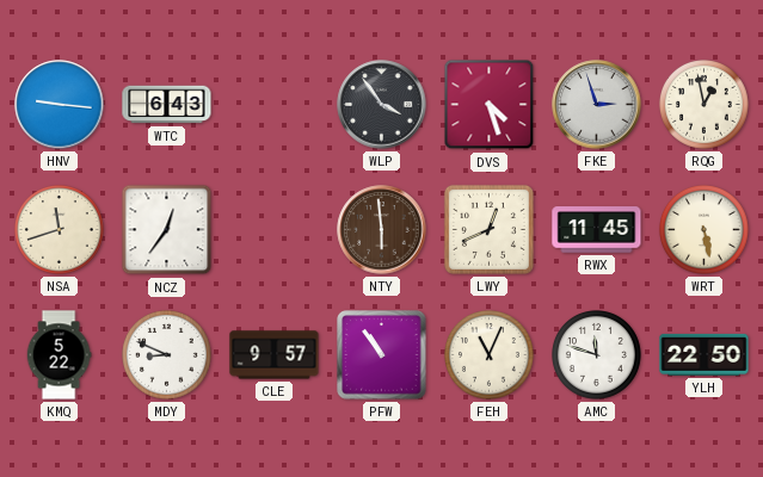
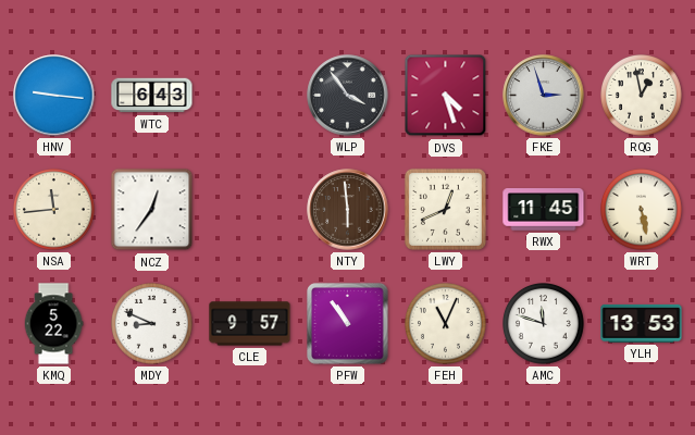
NSA: 11:42 -> 11:44
YLH: 22:50 -> 13:53
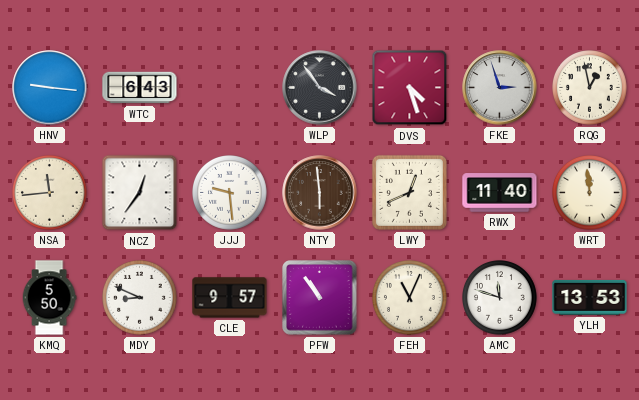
JJJ: none -> 9:29
RWX: 11:45 -> 11:40
WRT: 5:28 -> 11:59
KMQ: 5:22 -> 5:50
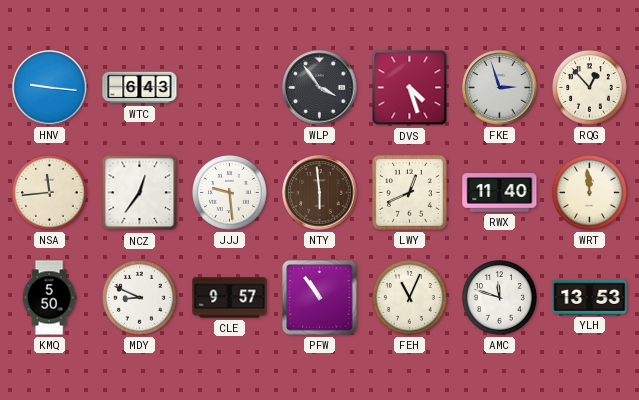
RQG: 12:58 -> 12:53
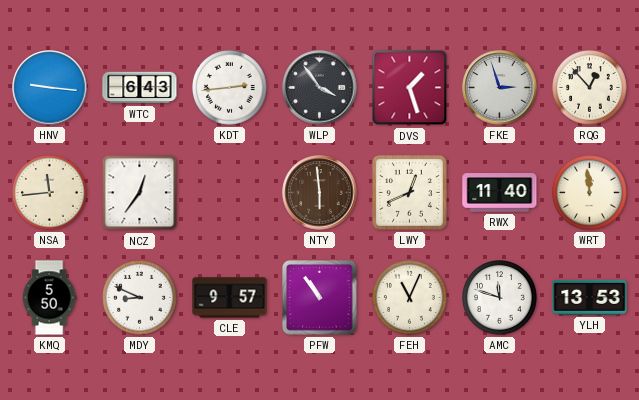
KDT: none -> 2:44
DVS: 4:27 -> 1:27
JJJ: 9:29 -> none
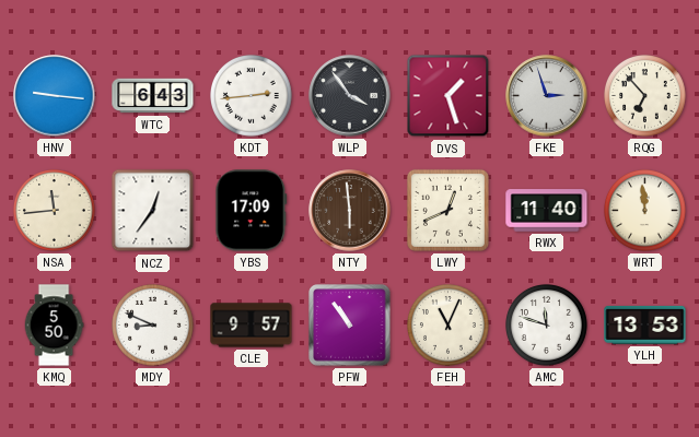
RQG: 12:53 -> 6:53
YBS: none -> 17:09
